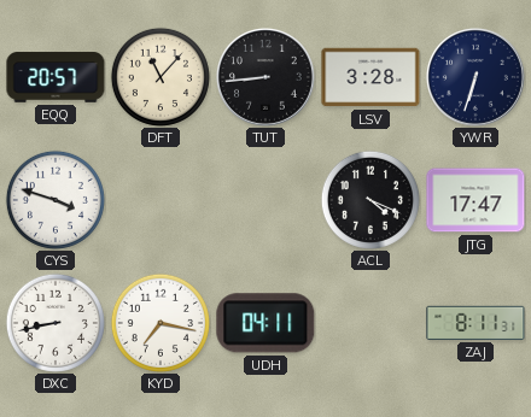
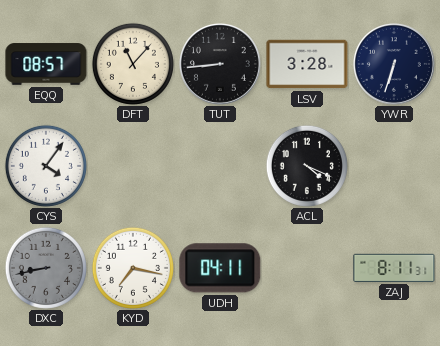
EQQ: 20:57 -> 08:57
CYS: 3:48 -> 4:06
JTG: 17:47 -> none
DXC dial: white -> grey
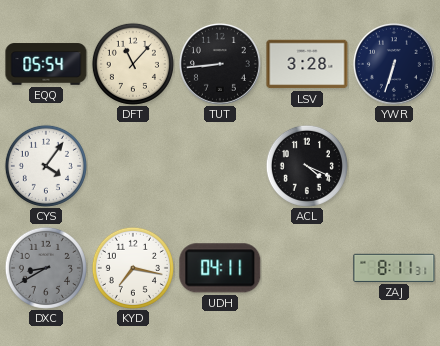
EQQ: 08:57 -> 05:54
DXC: 8:43 -> 8:40
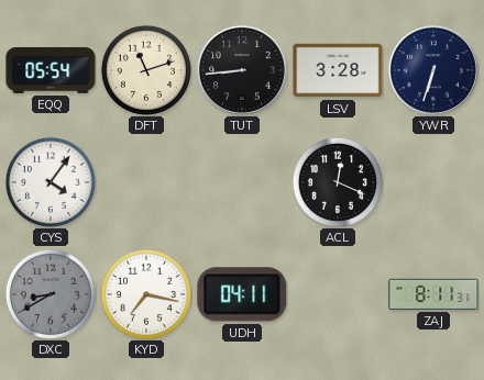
DFT: 11:07 -> 11:12
ACL: 4:19 -> 12:19
